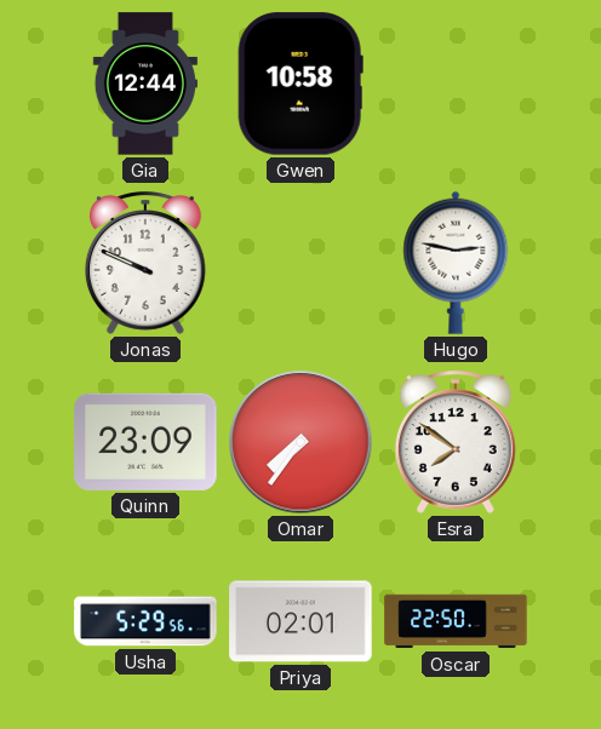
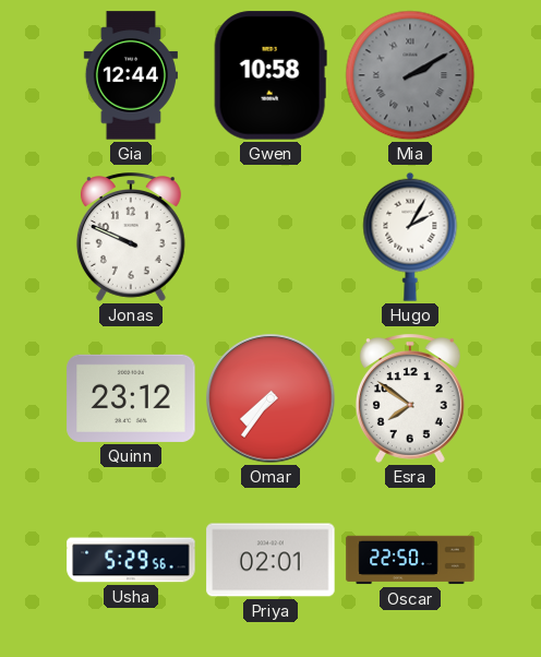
Mia: none -> 2:10
Hugo: 2:47 -> 2:05
Quinn: 23:09 -> 23:12
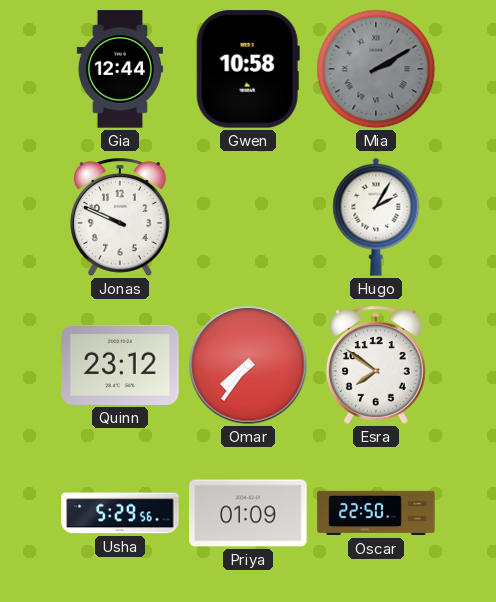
Priya: 02:01 -> 01:09
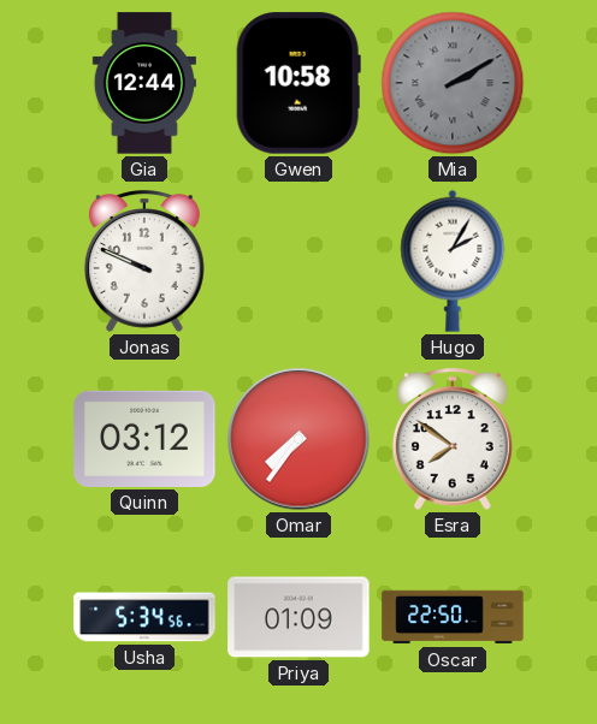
Quinn: 23:12 -> 03:12
Usha: 5:29 -> 5:34
